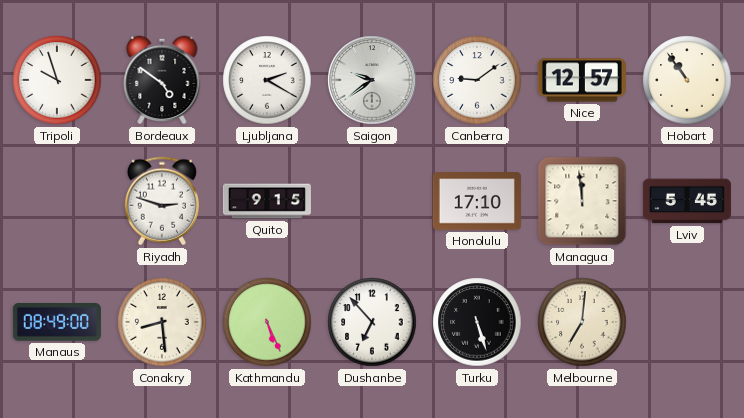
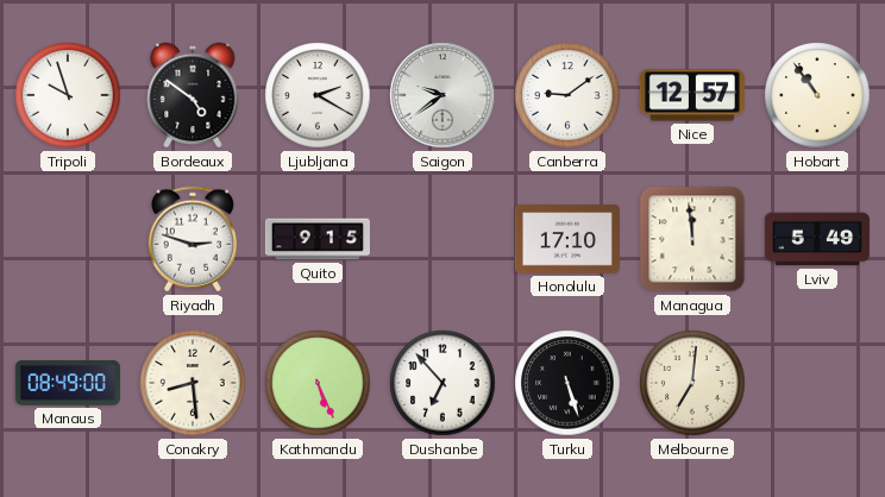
Lviv: 5:45 -> 5:49
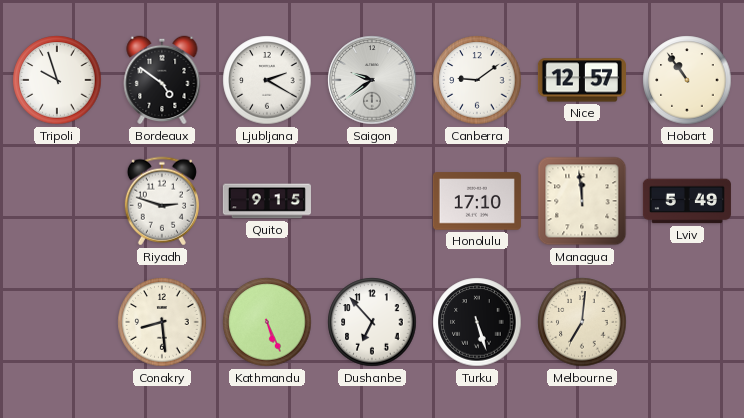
Manaus: 08:49 -> none
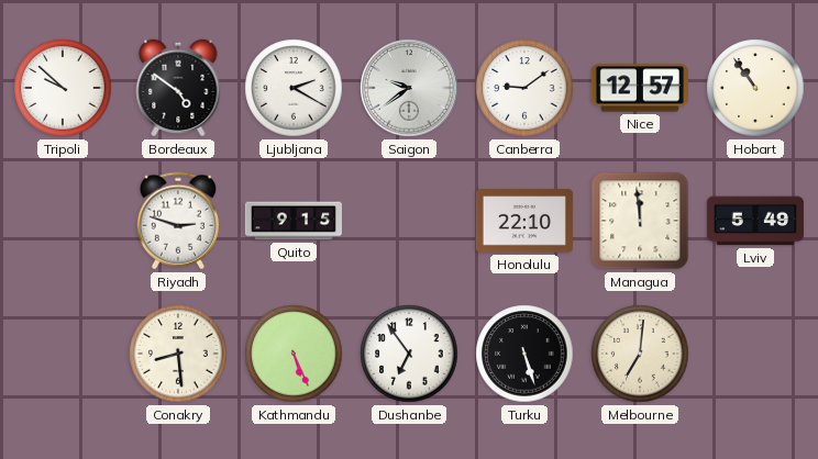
Tripoli: 9:57 -> 9:52
Honolulu: 17:10 -> 22:10
Dushanbe: 6:53 -> 6:54
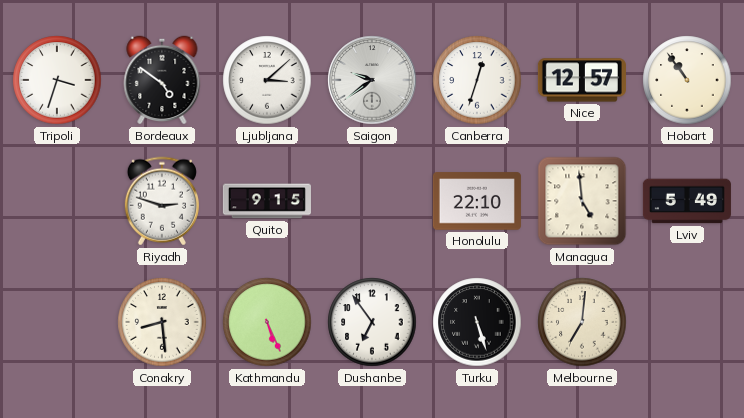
Tripoli: 9:52 -> 3:33
Ljubljana: 2:20 -> 3:08
Canberra: 9:09 -> 12:33
Managua: 11:59 -> 4:59
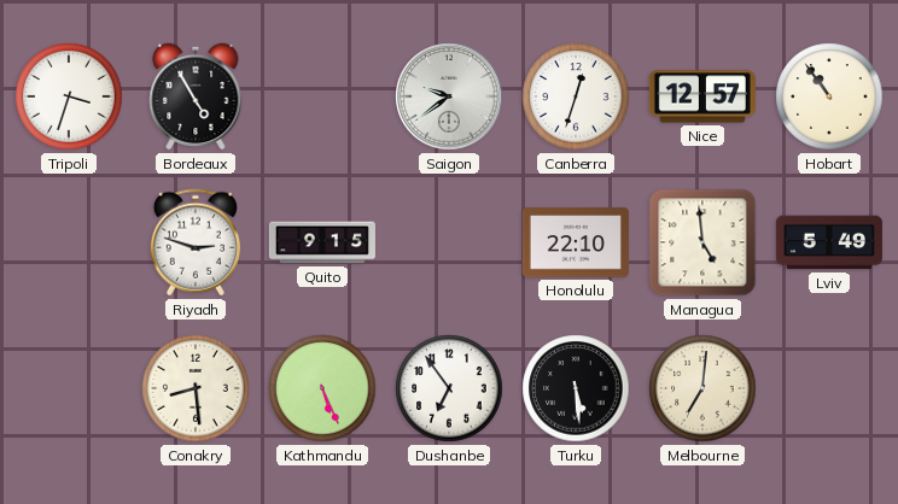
Bordeaux: 4:51 -> 4:55
Ljubljana: 3:08 -> none
Turku: 5:27 -> 5:29
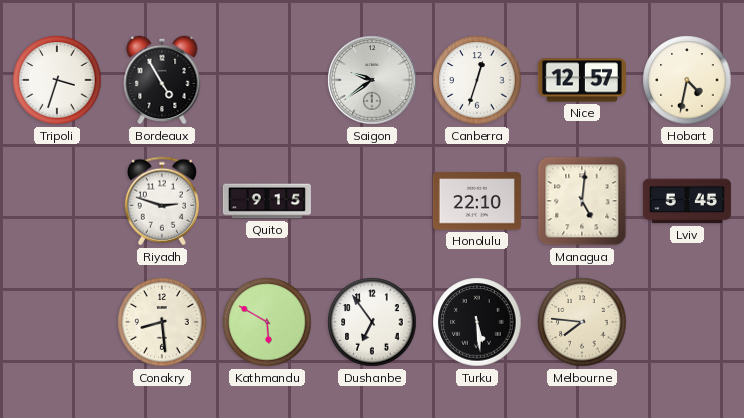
Hobart: 10:54 -> 4:32
Managua: 4:59 -> 5:01
Lviv: 5:49 -> 5:45
Kathmandu: 5:26 -> 5:50
Melbourne: 7:01 -> 7:46
